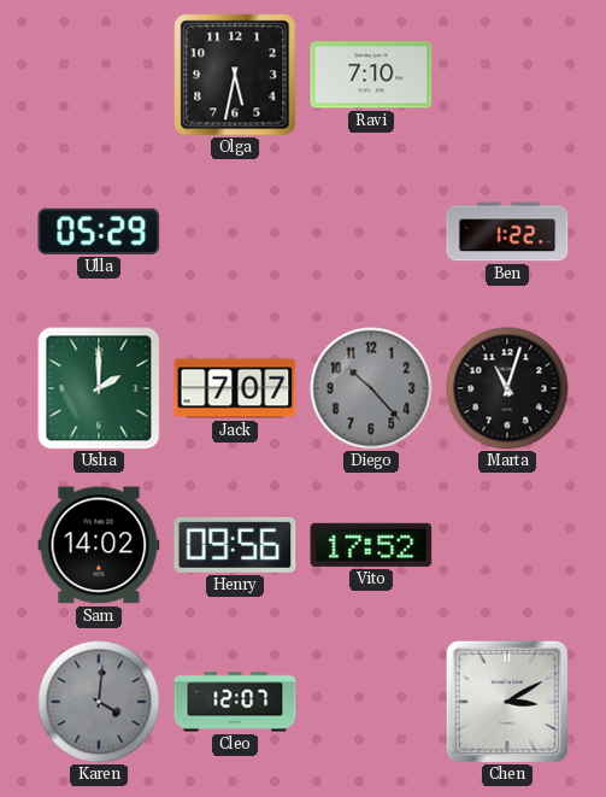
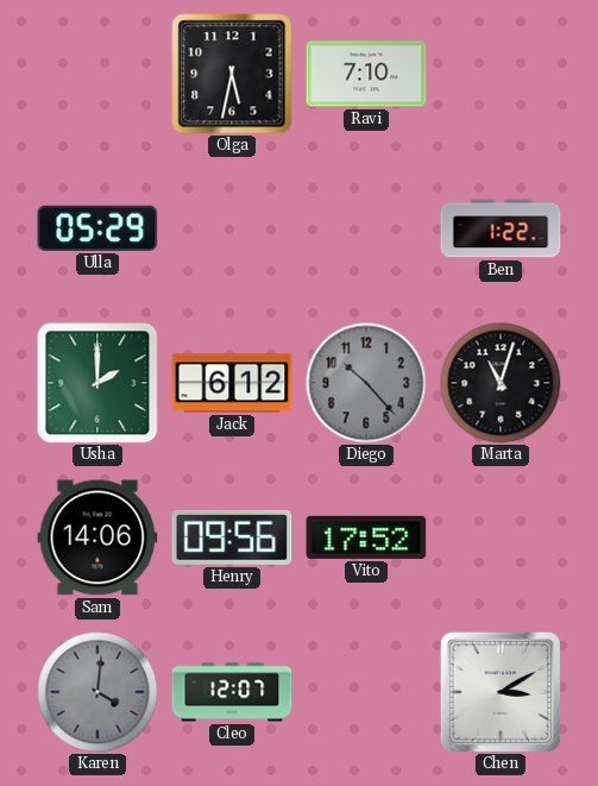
Jack: 7:07 -> 6:12
Sam: 14:02 -> 14:06
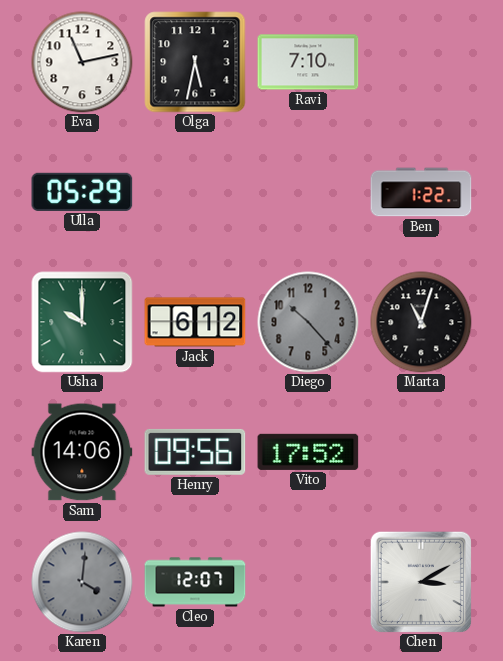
Eva: none -> 11:13
Usha: 2:00 -> 10:00
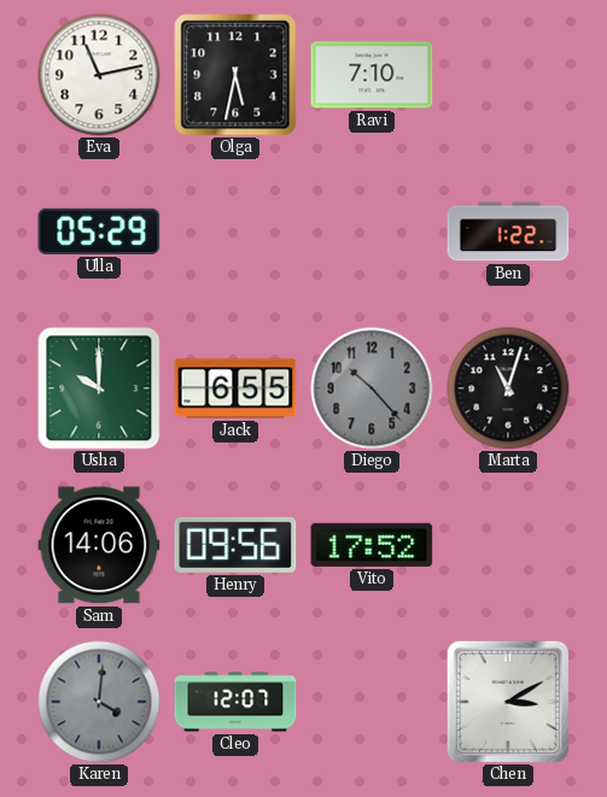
Jack: 6:12 -> 6:55
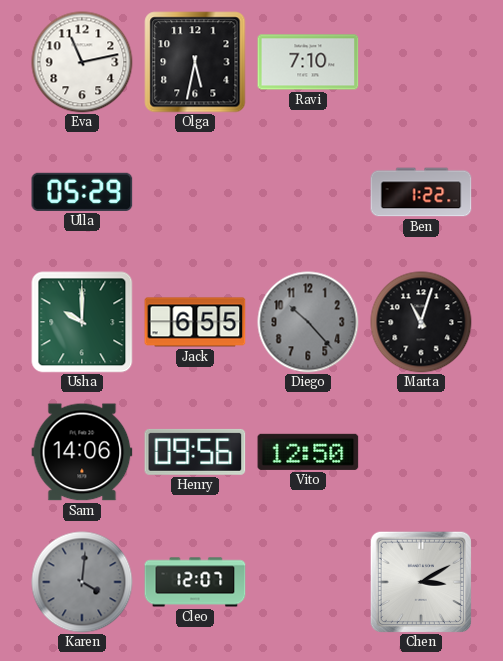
Vito: 17:52 -> 12:50
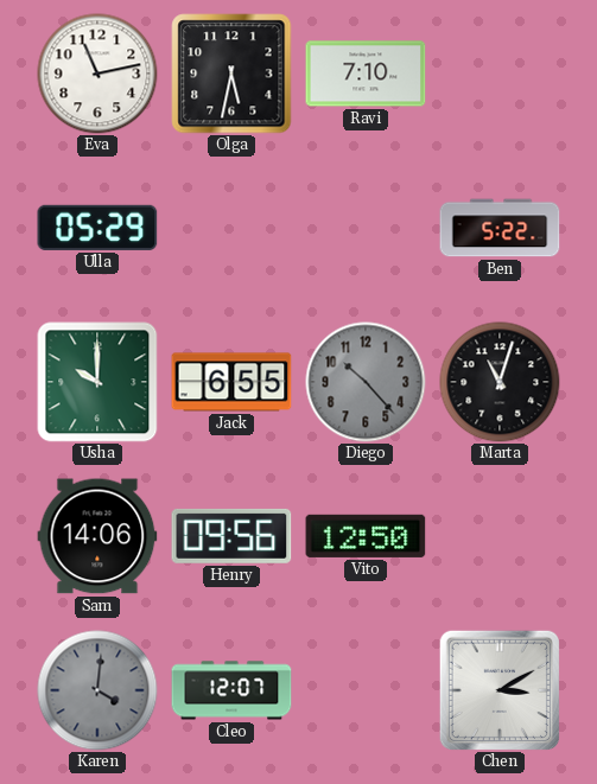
Ben: 1:22 -> 5:22
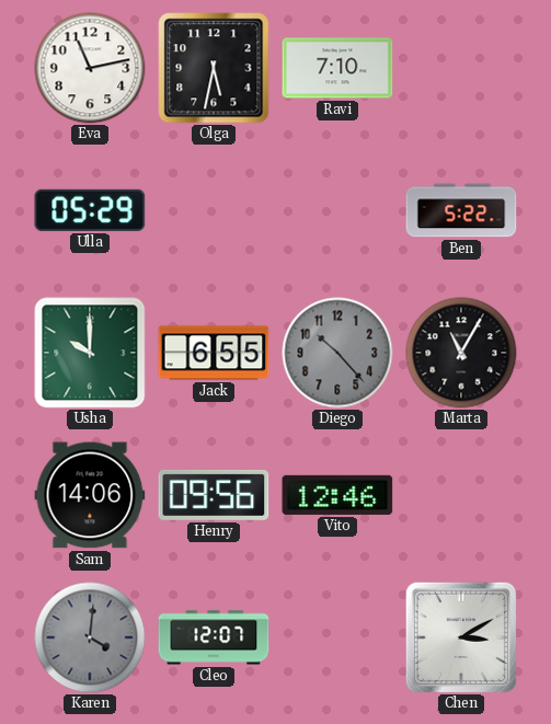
Marta: 11:03 -> 11:05
Vito: 12:50 -> 12:46
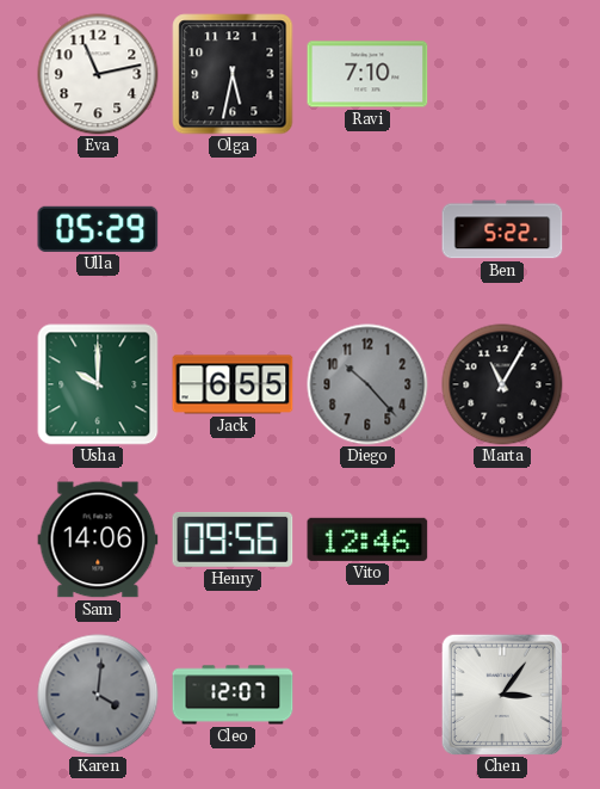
Chen: 3:10 -> 3:06
